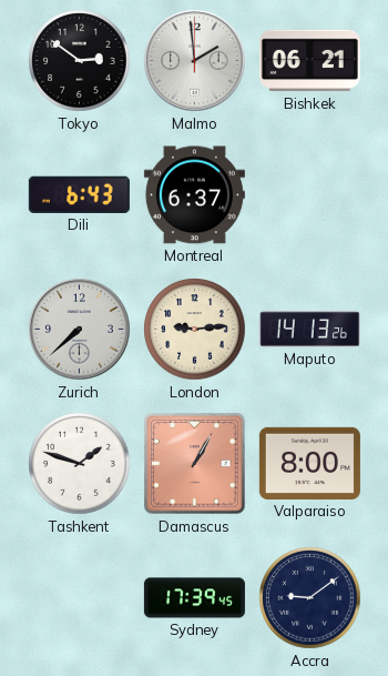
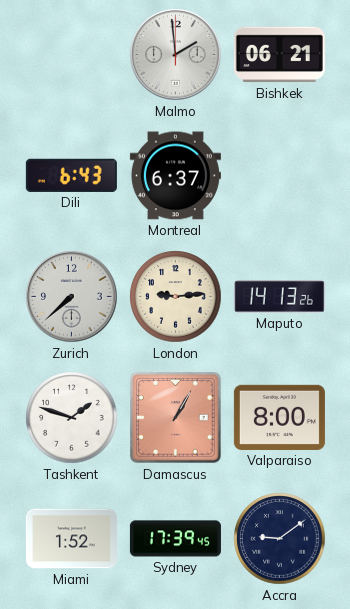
Tokyo: 2:51 -> none
Miami: none -> 1:52
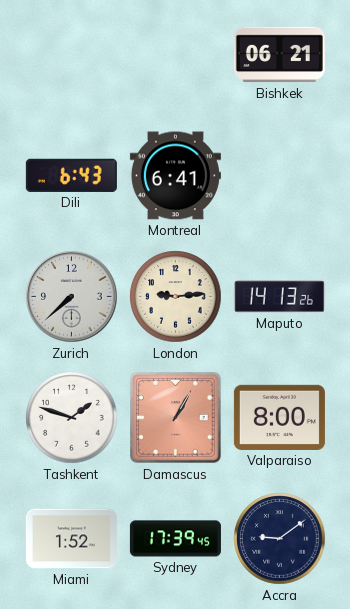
Malmo: 1:59 -> none
Montreal: 6:37 -> 6:41
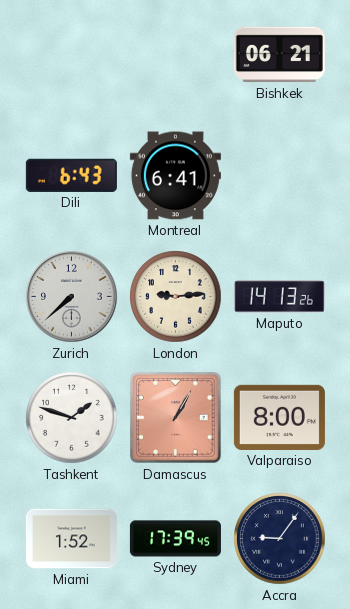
Accra: 9:09 -> 9:06
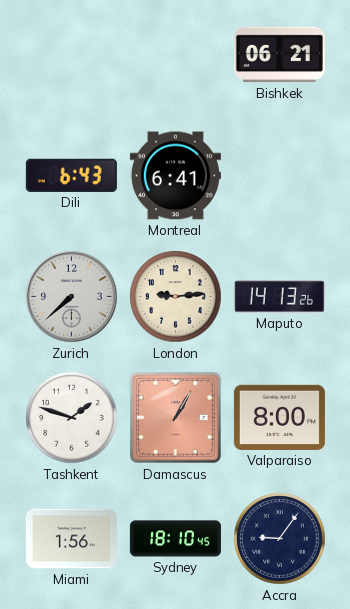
Miami: 1:52 -> 1:56
Sydney: 17:39 -> 18:10
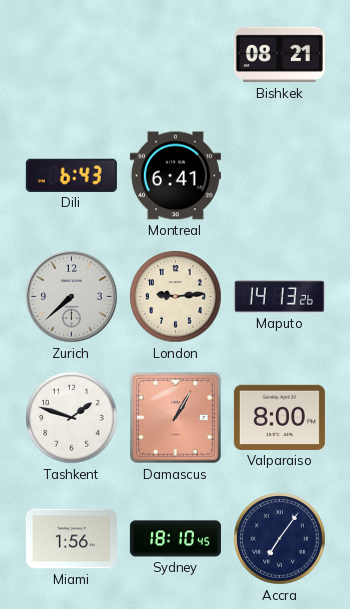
Bishkek: 06:21 -> 08:21
Accra: 9:06 -> 7:06
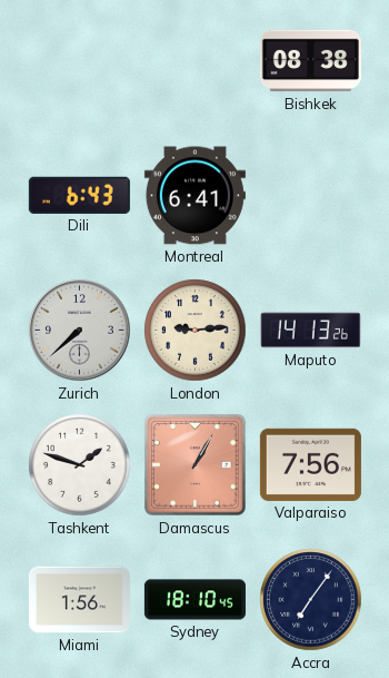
Bishkek: 08:21 -> 08:38
Valparaiso: 8:00 -> 7:56
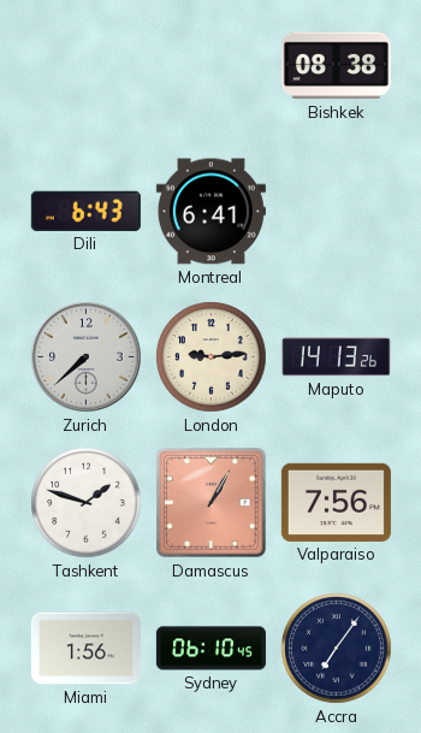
Sydney: 18:10 -> 06:10
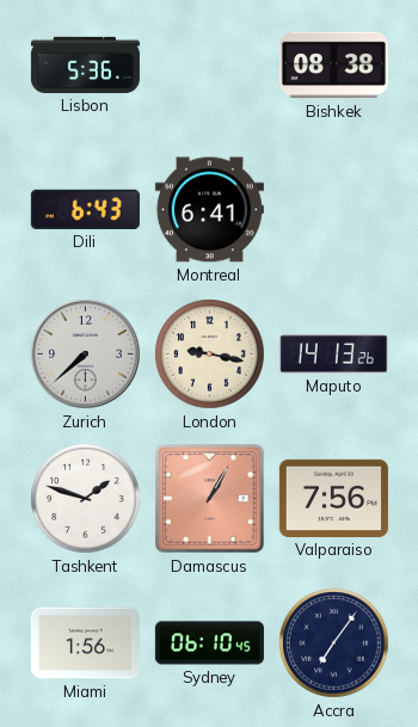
Lisbon: none -> 5:36
London: 9:14 -> 9:17
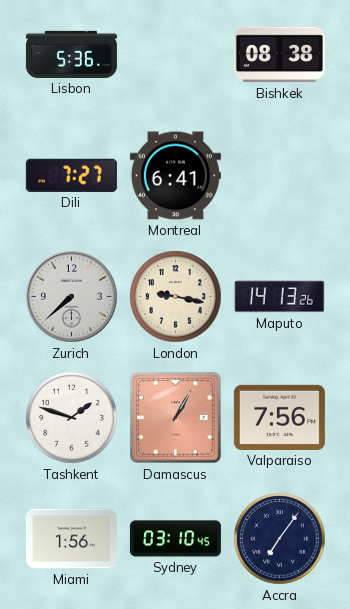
Dili: 6:43 -> 7:27
Sydney: 06:10 -> 03:10
